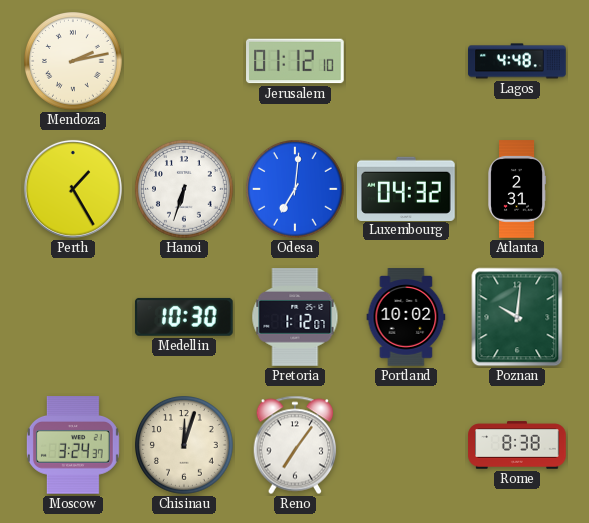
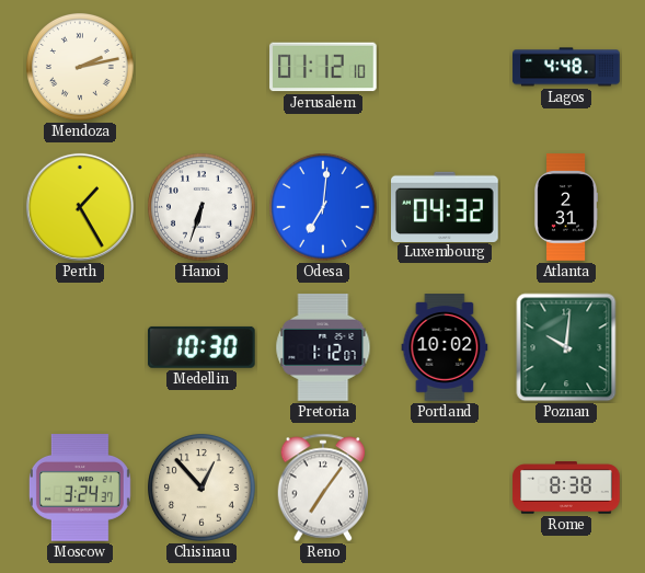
Chisinau: 12:03 -> 12:53
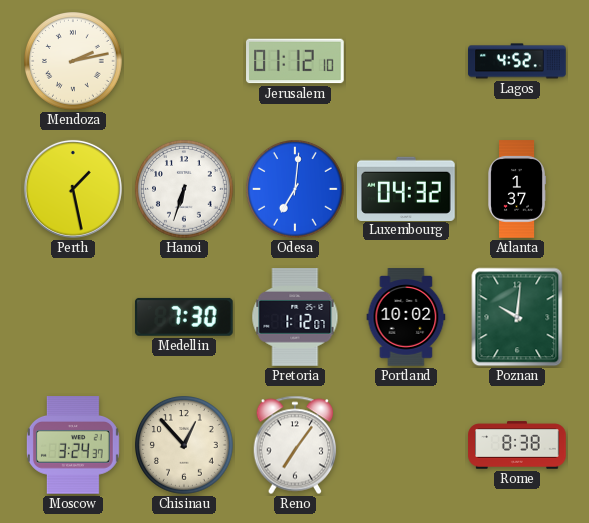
Lagos: 4:48 -> 4:52
Perth: 1:25 -> 1:28
Atlanta: 2:31 -> 1:37
Medellin: 10:30 -> 7:30
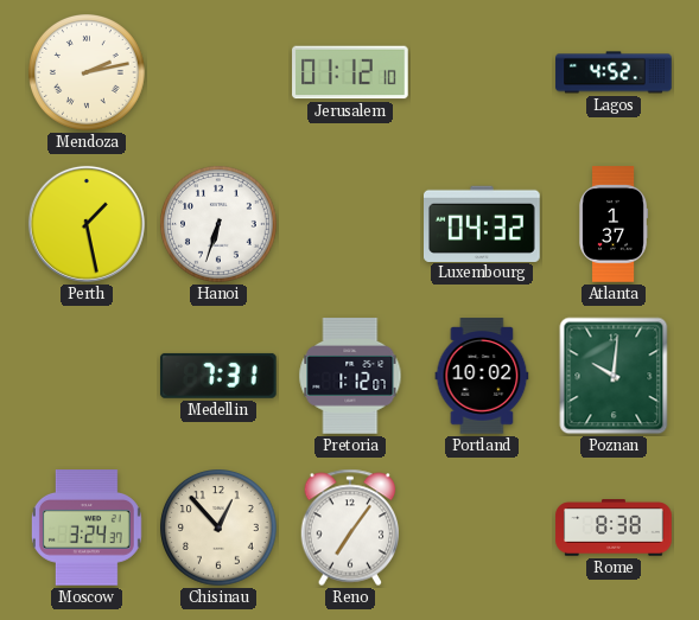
Odesa: 7:01 -> none
Medellin: 7:30 -> 7:31
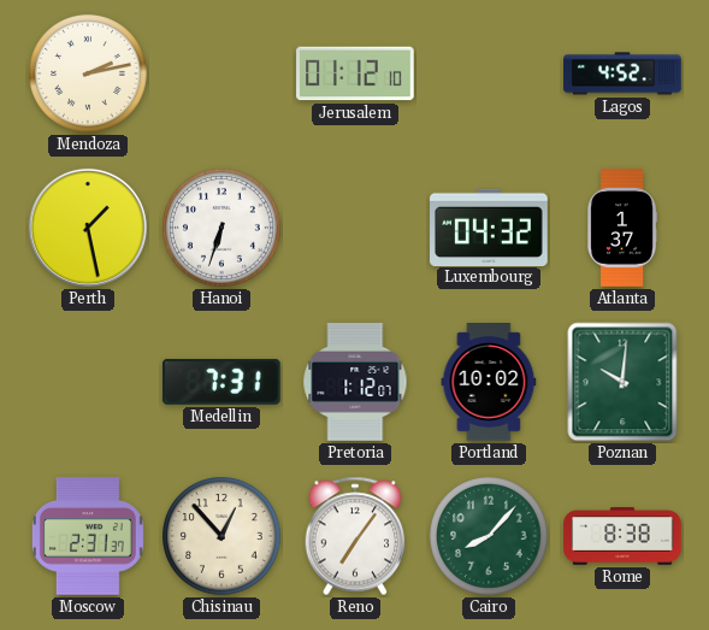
Moscow: 3:24 -> 2:31
Cairo: none -> 8:07
